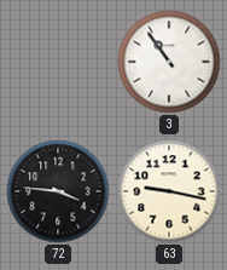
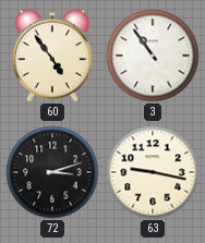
60: none -> 4:54
72: 3:46 -> 3:12
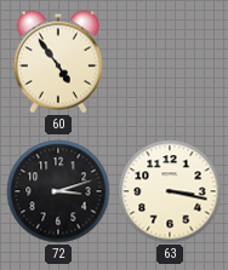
3: 10:54 -> none
63: 9:17 -> 3:17
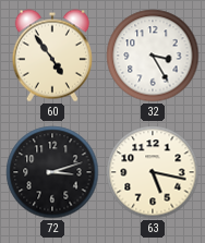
32: none -> 3:25
63: 3:17 -> 5:17
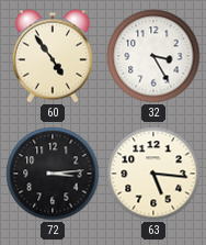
72: 3:12 -> 3:14
63: 5:17 -> 5:16
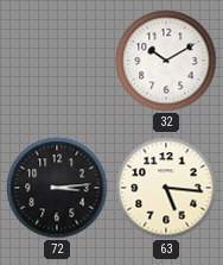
60: 4:54 -> none
32: 3:25 -> 10:10
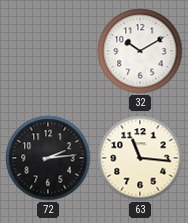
72: 3:14 -> 2:14
63: 5:16 -> 11:16
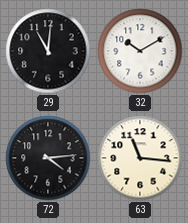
29: none -> 11:01
72: 2:14 -> 4:14
